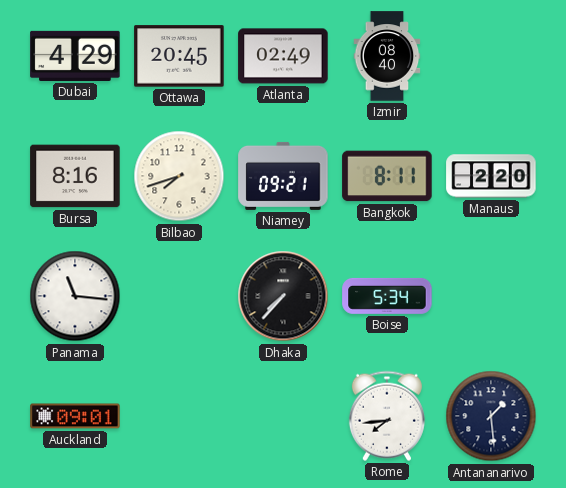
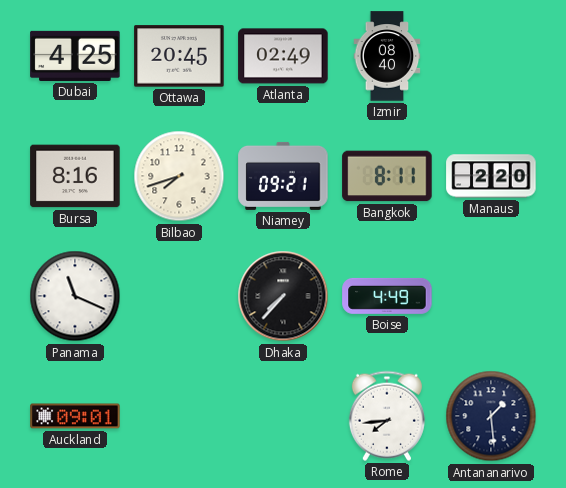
Dubai: 4:29 -> 4:25
Panama: 11:16 -> 11:19
Boise: 5:34 -> 4:49
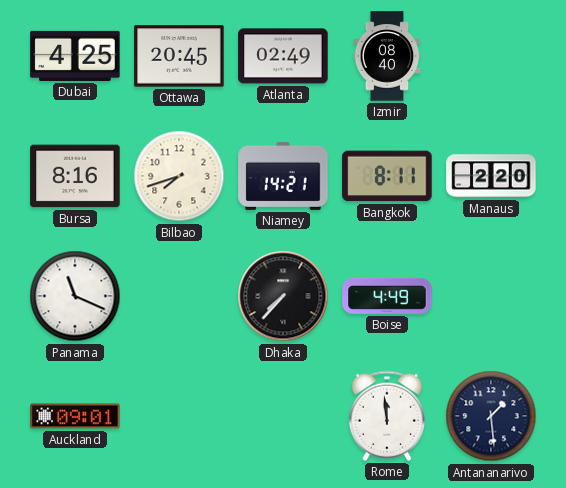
Niamey: 09:21 -> 14:21
Rome: 7:44 -> 11:59
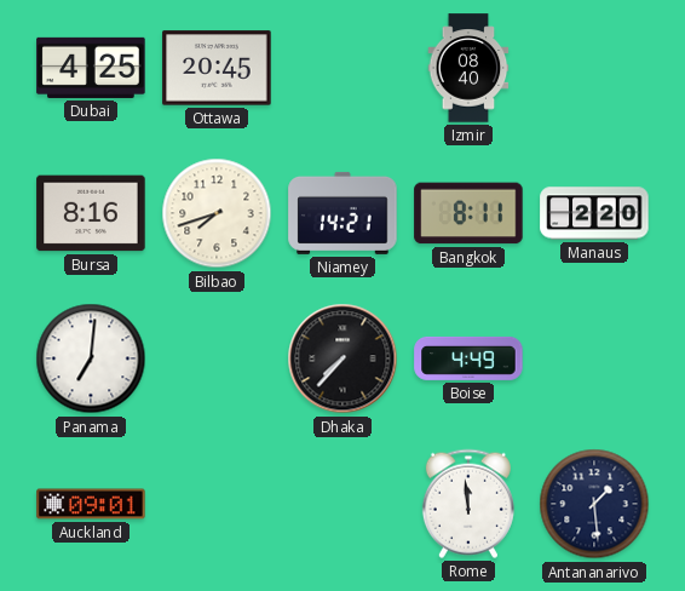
Atlanta: 02:49 -> none
Panama: 11:19 -> 7:01
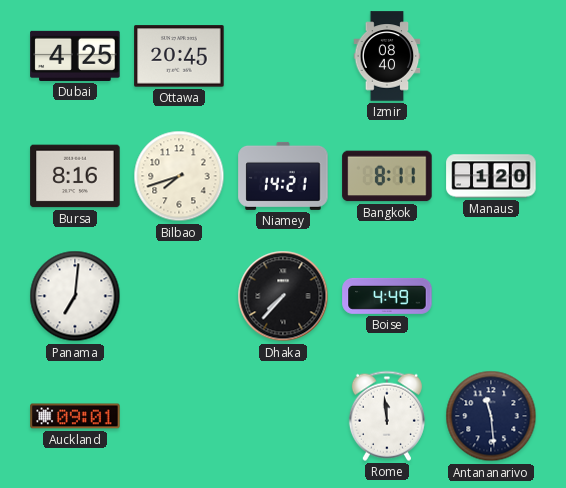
Manaus: 2:20 -> 1:20
Antananarivo: 1:29 -> 11:29
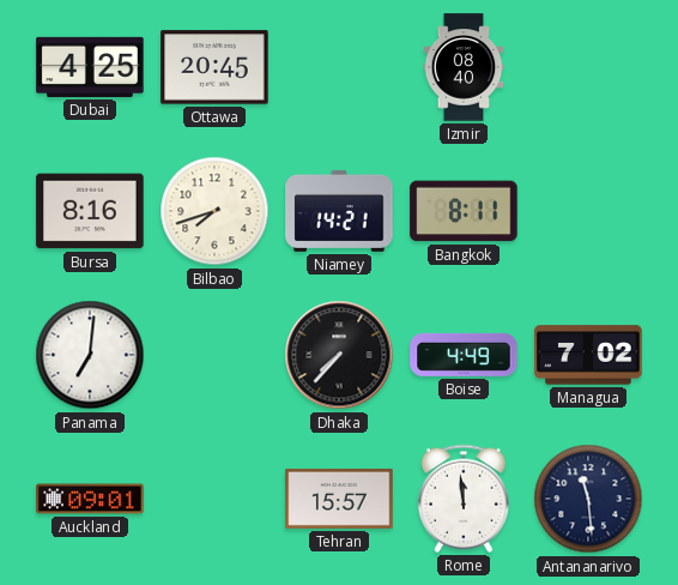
Manaus: 1:20 -> none
Managua: none -> 7:02
Tehran: none -> 15:57
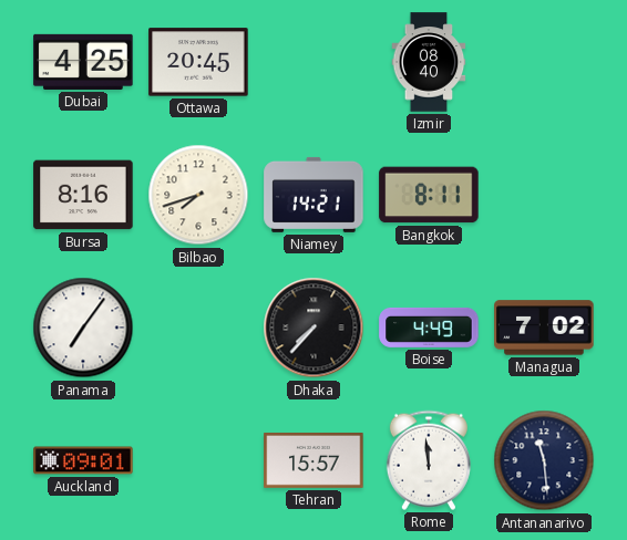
Panama: 7:01 -> 7:06
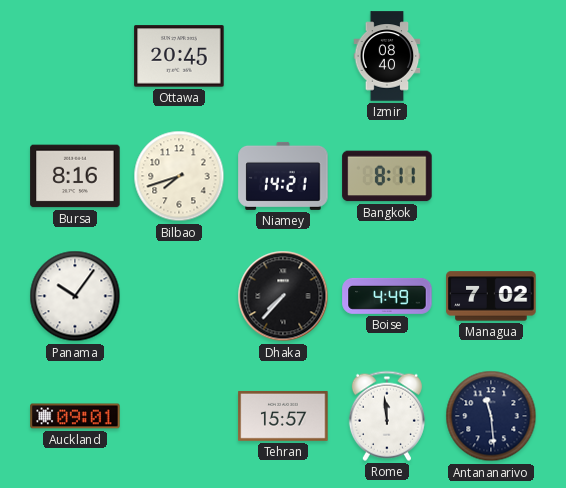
Dubai: 4:25 -> none
Panama: 7:06 -> 10:06
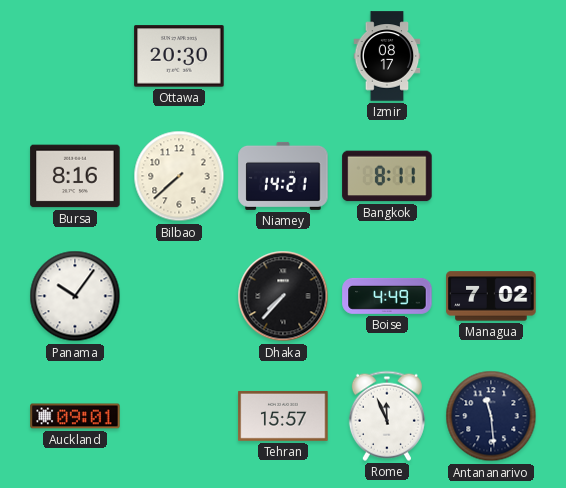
Ottawa: 20:45 -> 20:30
Izmir: 08:40 -> 08:17
Bilbao: 7:42 -> 7:38
Rome: 11:59 -> 11:56
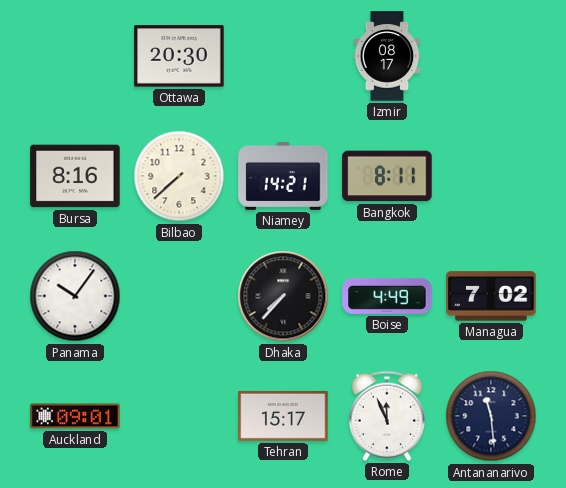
Tehran: 15:57 -> 15:17
